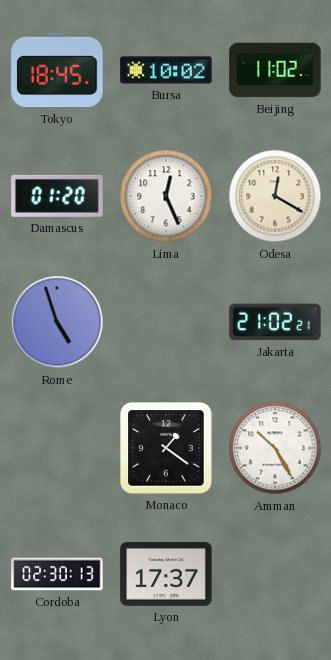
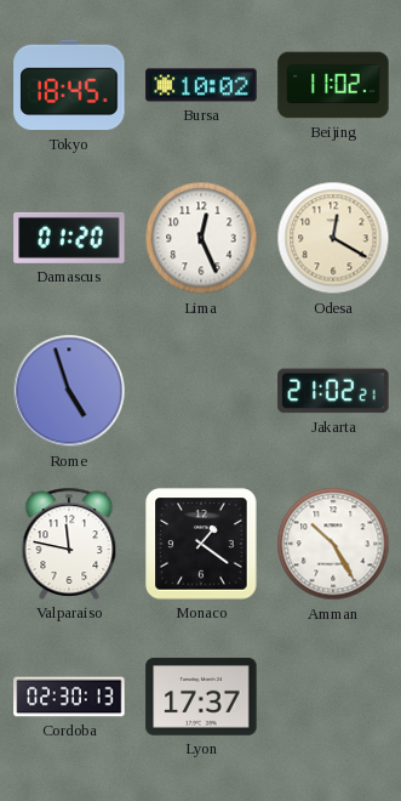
Valparaiso: none -> 11:47
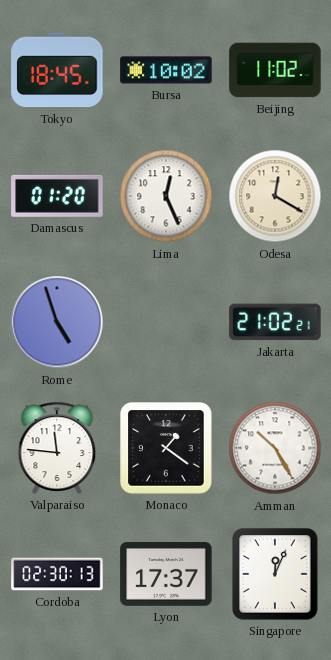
Valparaiso: 11:47 -> 11:46
Singapore: none -> 12:04
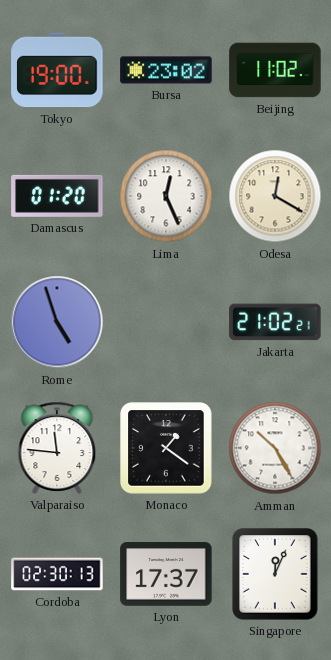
Tokyo: 18:45 -> 19:00
Bursa: 10:02 -> 23:02
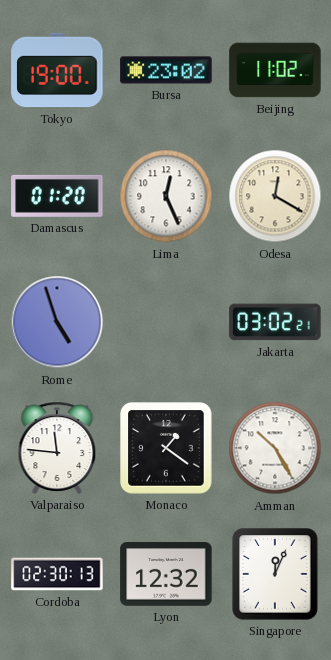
Jakarta: 21:02 -> 03:02
Lyon: 17:37 -> 12:32
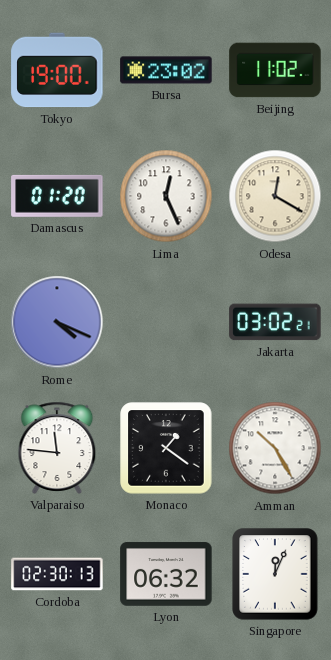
Rome: 4:57 -> 4:19
Lyon: 12:32 -> 06:32
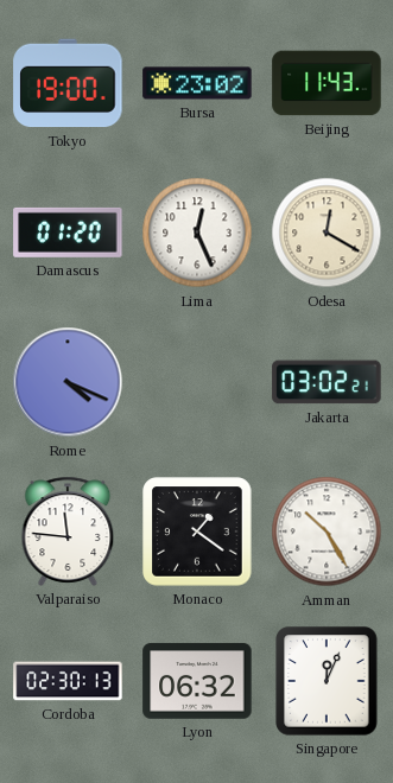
Beijing: 11:02 -> 11:43
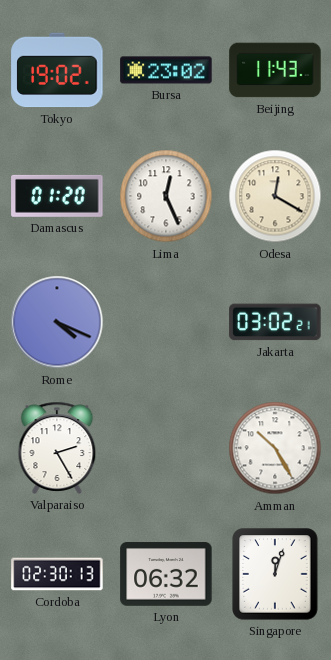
Tokyo: 19:00 -> 19:02
Valparaiso: 11:46 -> 2:25
Monaco: 1:21 -> none
Singapore: 12:04 -> 12:03
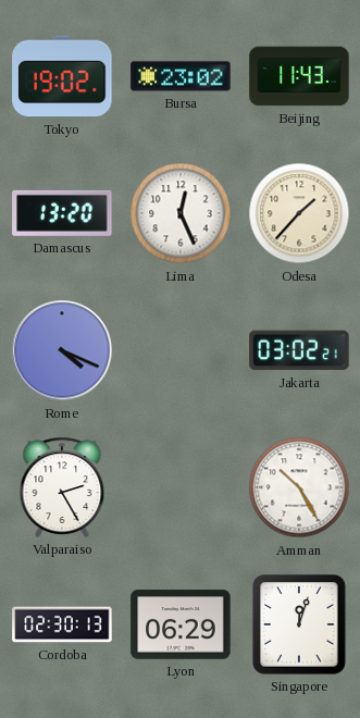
Damascus: 01:20 -> 13:20
Odesa: 12:20 -> 1:37
Lyon: 06:32 -> 06:29
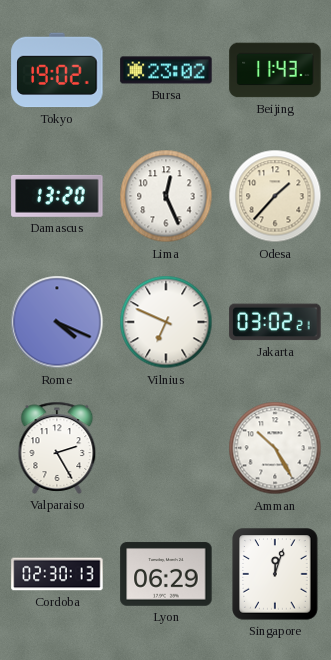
Vilnius: none -> 6:49
